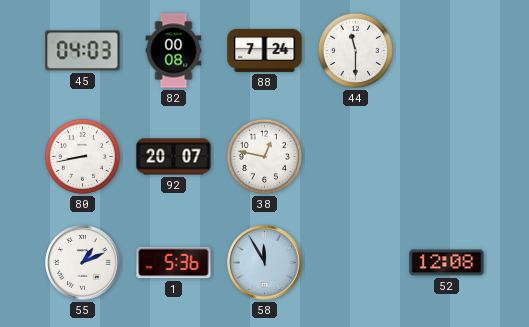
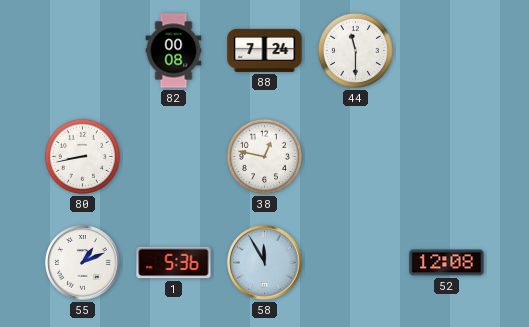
45: 04:03 -> none
92: 20:07 -> none
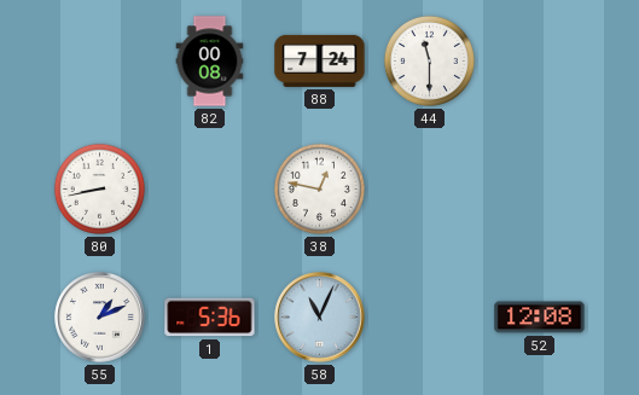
58: 11:55 -> 11:04
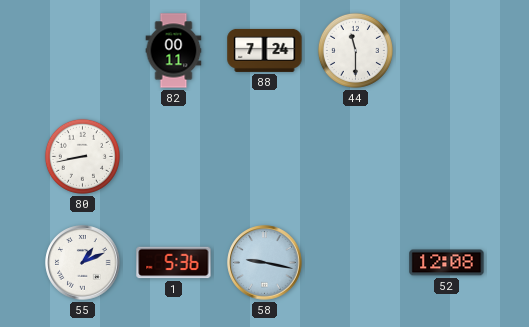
82: 00:08 -> 00:11
38: 12:47 -> none
58: 11:04 -> 9:17
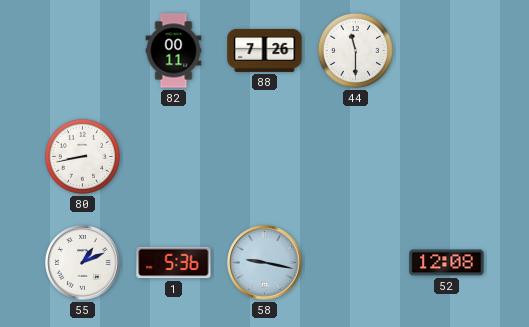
88: 7:24 -> 7:26
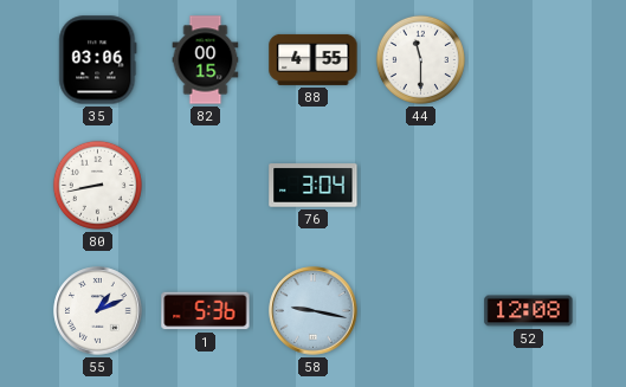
35: none -> 03:06
82: 00:11 -> 00:15
88: 7:26 -> 4:55
76: none -> 3:04
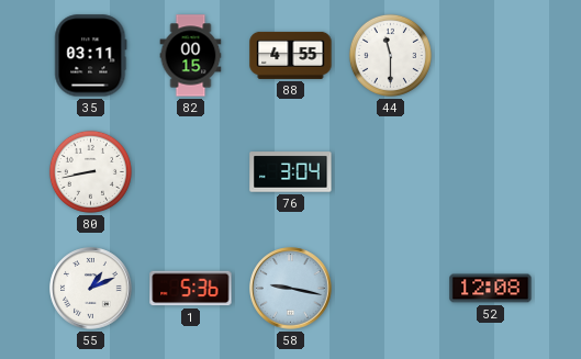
35: 03:06 -> 03:11
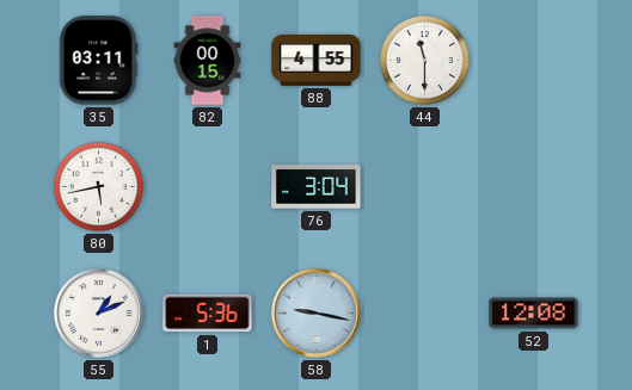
80: 8:43 -> 5:43
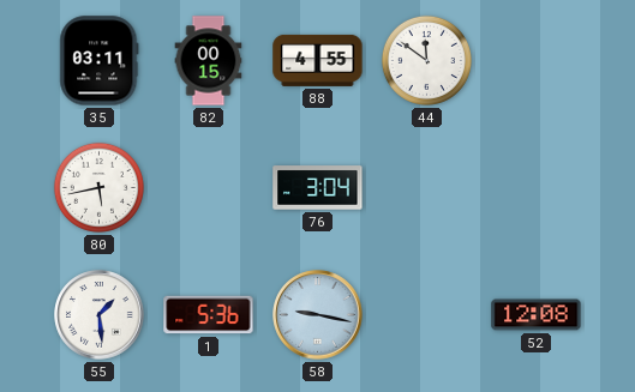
44: 11:30 -> 11:51
55: 1:11 -> 1:29
